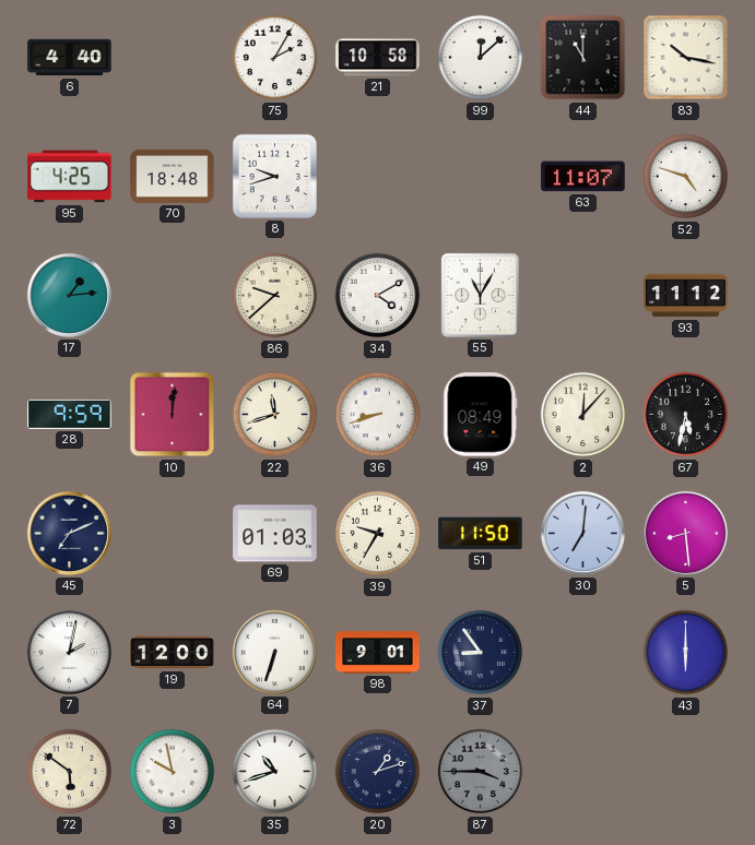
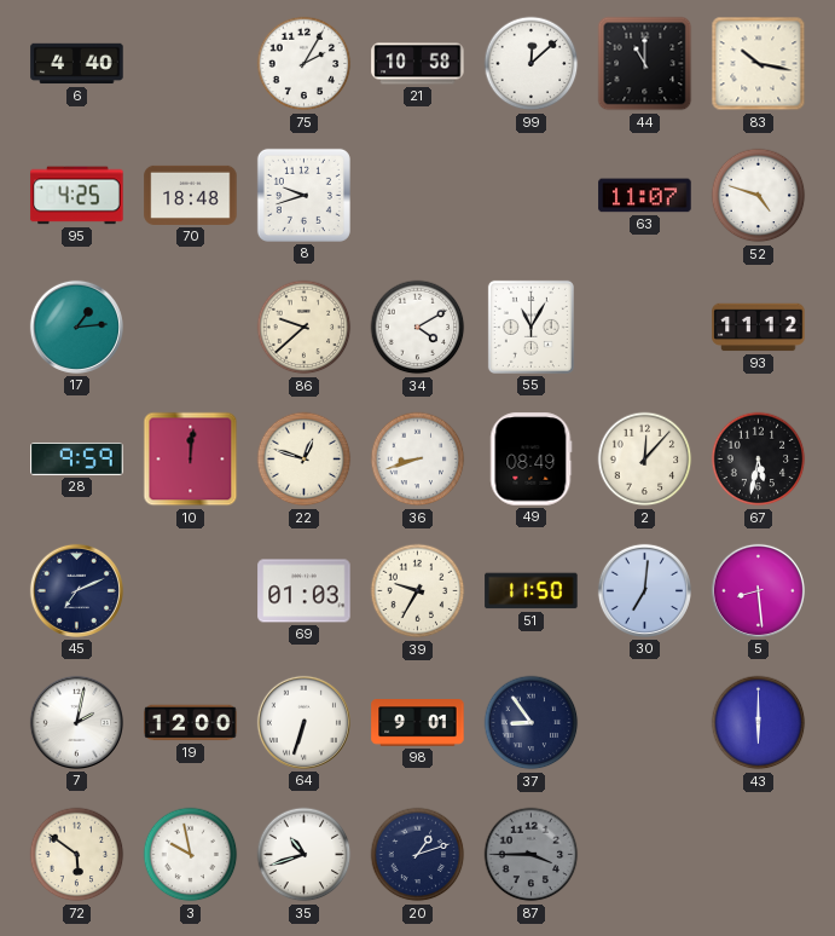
22: 11:42 -> 12:48
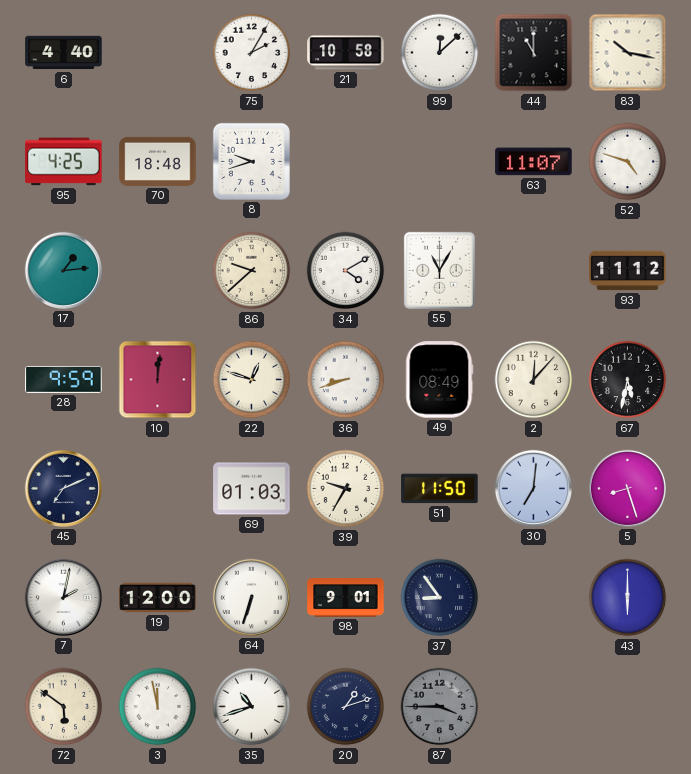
5: 8:29 -> 8:27
3: 9:58 -> 11:58
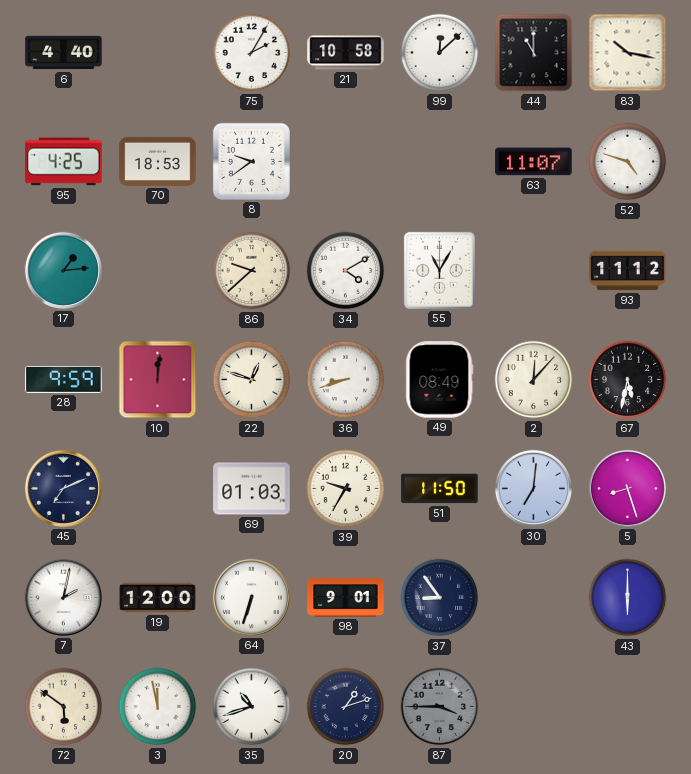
70: 18:48 -> 18:53
8: 9:42 -> 9:39
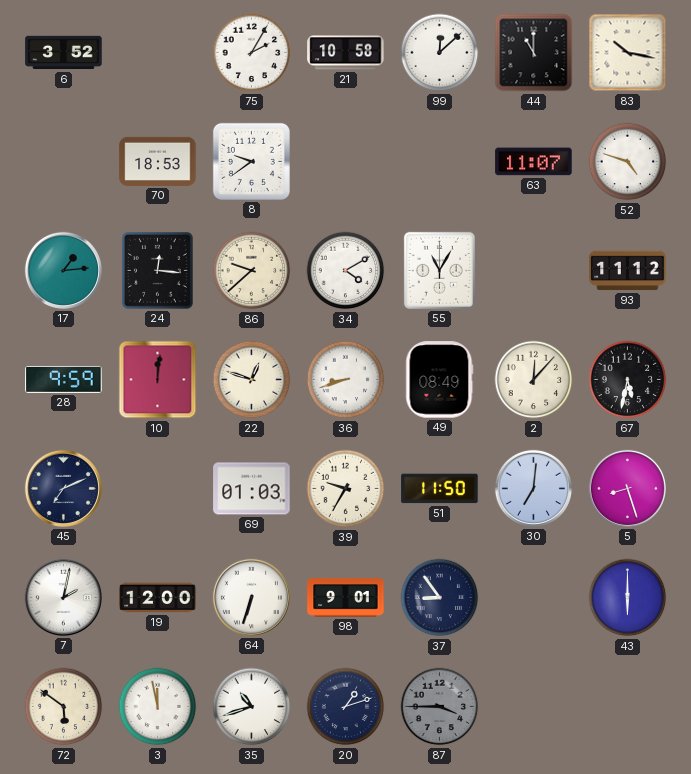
6: 4:40 -> 3:52
95: 4:25 -> none
24: none -> 12:16
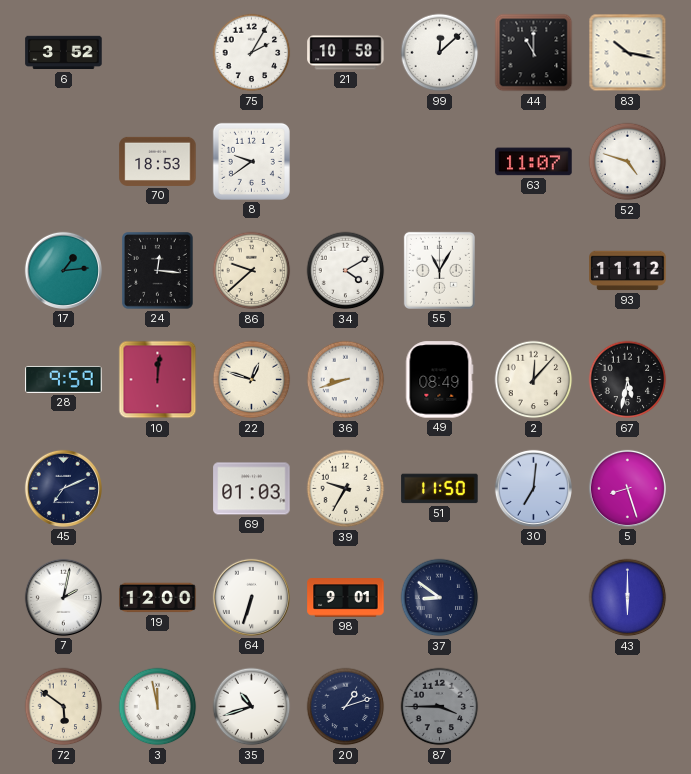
37: 8:54 -> 8:51
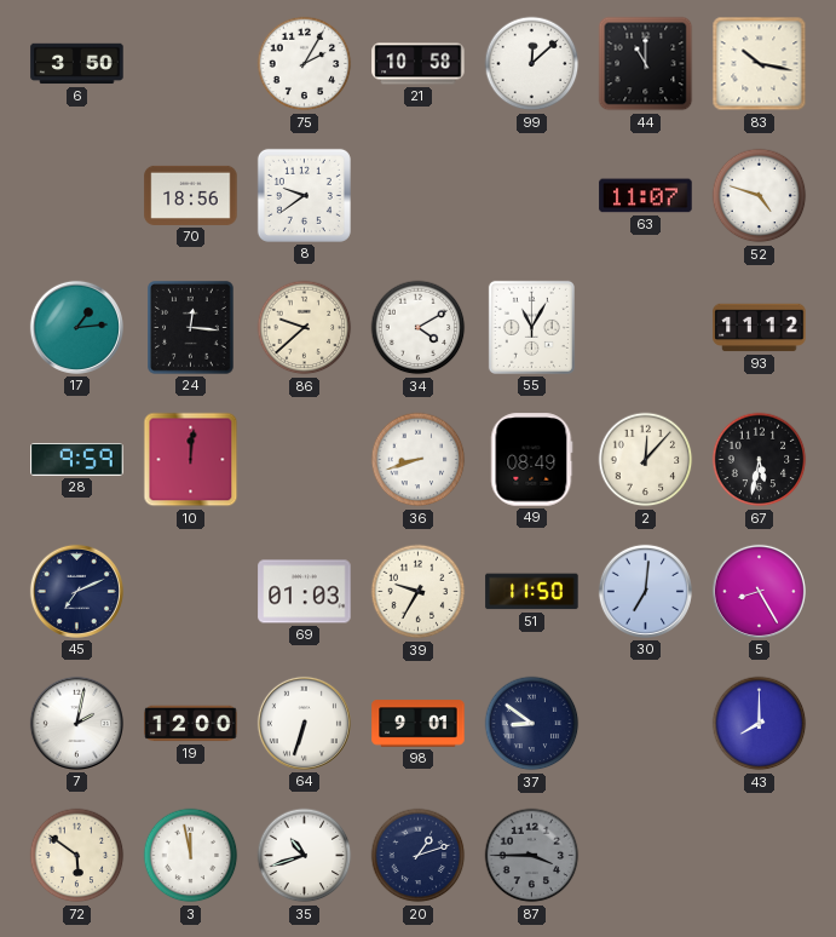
6: 3:52 -> 3:50
70: 18:53 -> 18:56
22: 12:48 -> none
5: 8:27 -> 8:25
43: 6:00 -> 8:00
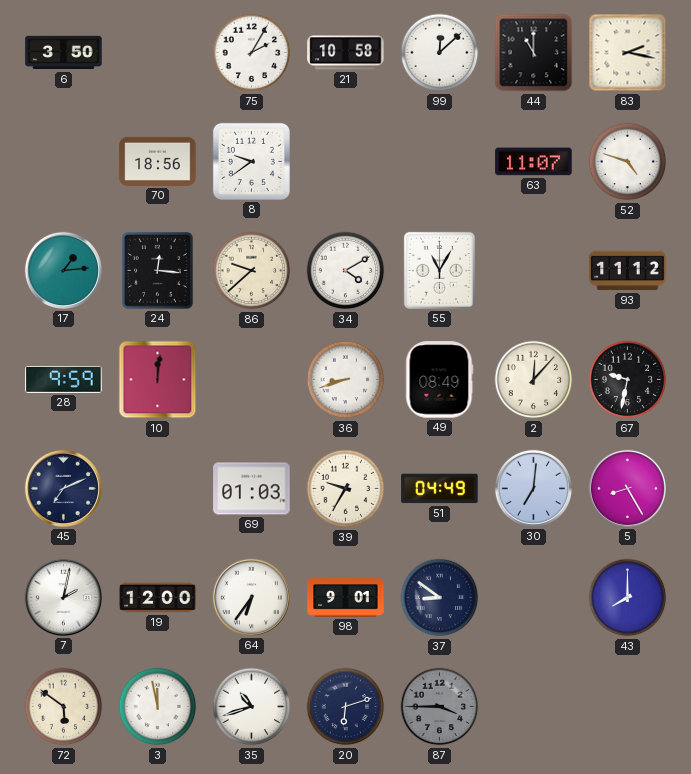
83: 10:17 -> 2:17
67: 5:32 -> 9:32
51: 11:50 -> 04:49
64: 6:33 -> 6:36
20: 1:12 -> 6:12
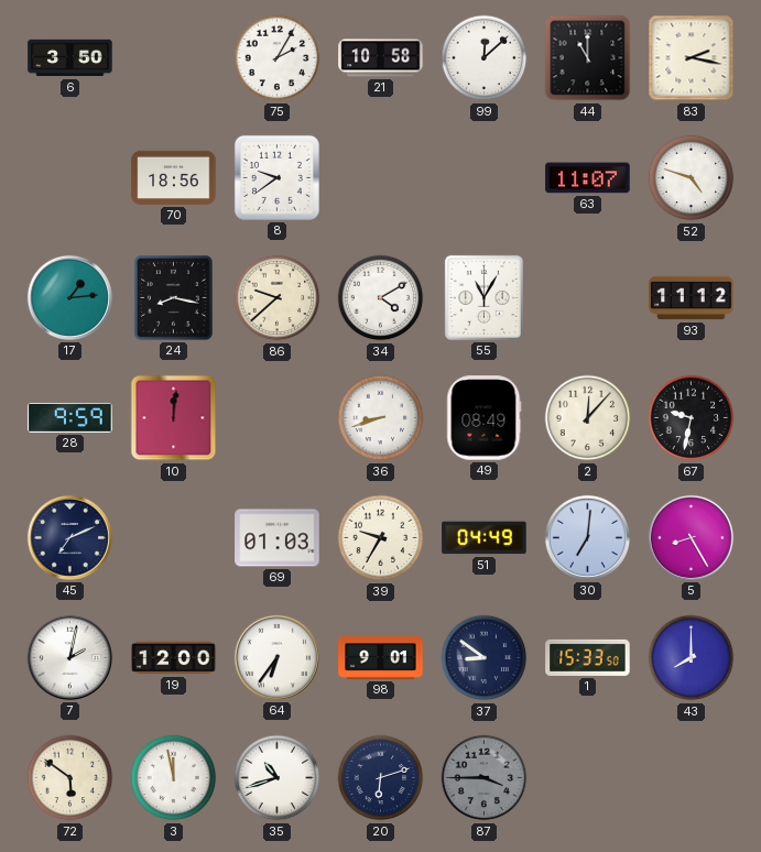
24: 12:16 -> 8:17
1: none -> 15:33
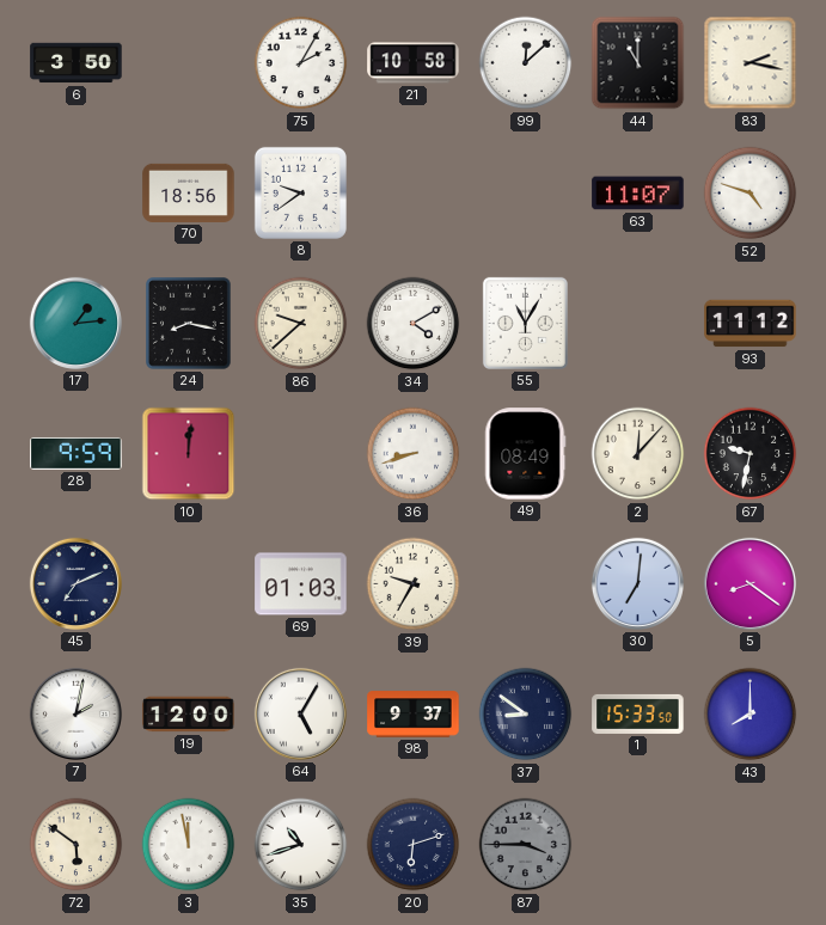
51: 04:49 -> none
5: 8:25 -> 8:21
64: 6:36 -> 5:05
98: 9:01 -> 9:37
